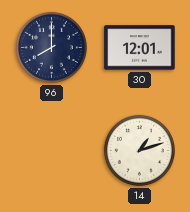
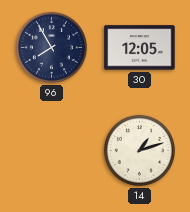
96: 8:00 -> 7:55
30: 12:01 -> 12:05
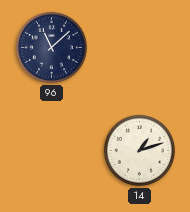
96: 7:55 -> 11:08
30: 12:05 -> none
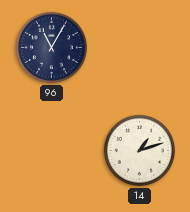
96: 11:08 -> 11:05
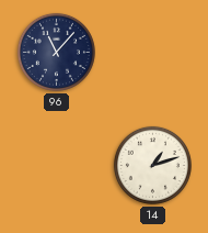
96: 11:05 -> 11:07
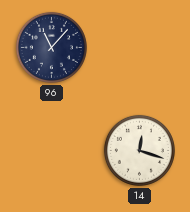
14: 1:12 -> 12:18
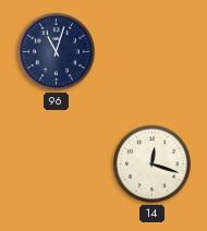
96: 11:07 -> 11:03
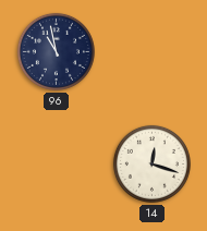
96: 11:03 -> 10:58
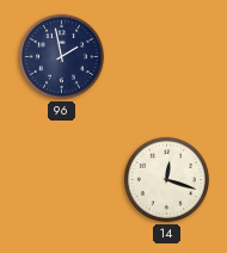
96: 10:58 -> 1:58
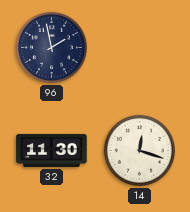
32: none -> 11:30
